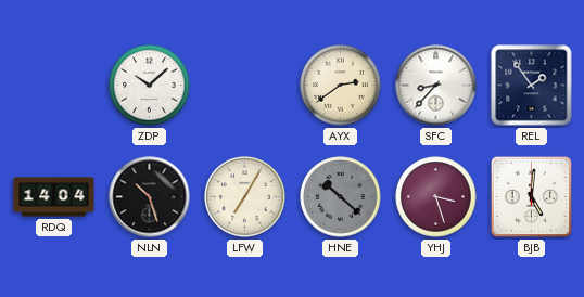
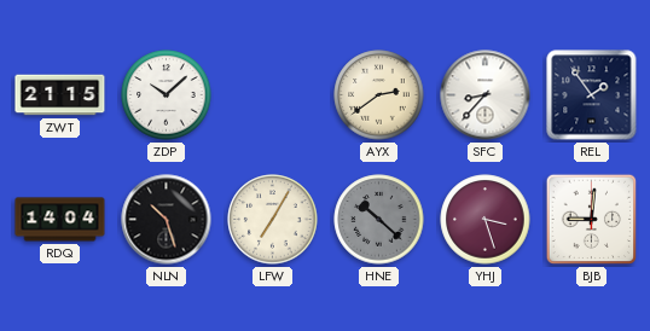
ZWT: none -> 21:15
BJB: 5:01 -> 9:01
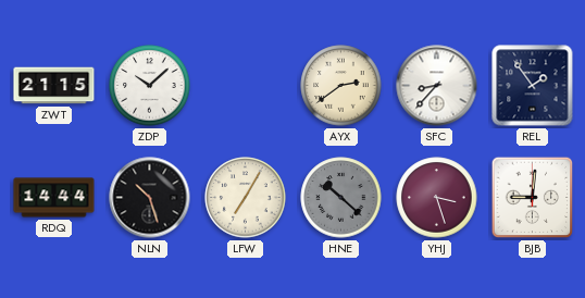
RDQ: 14:04 -> 14:44
